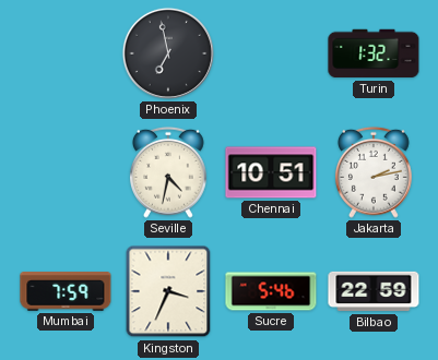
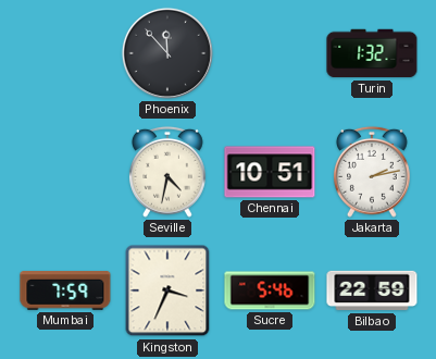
Phoenix: 6:58 -> 11:53
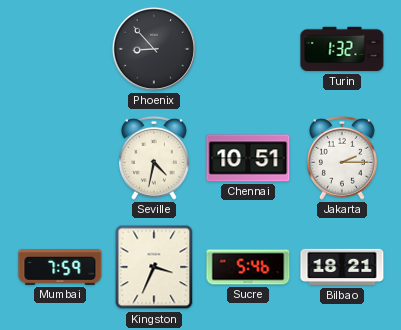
Phoenix: 11:53 -> 8:53
Jakarta: 2:13 -> 2:15
Bilbao: 22:59 -> 18:21
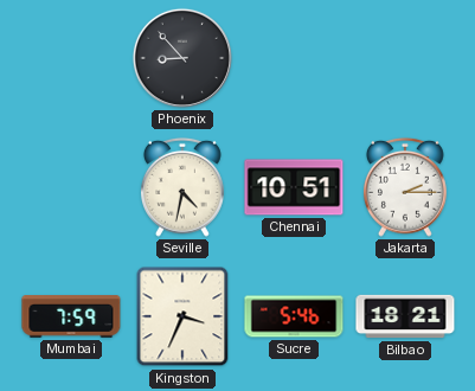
Turin: 1:32 -> none
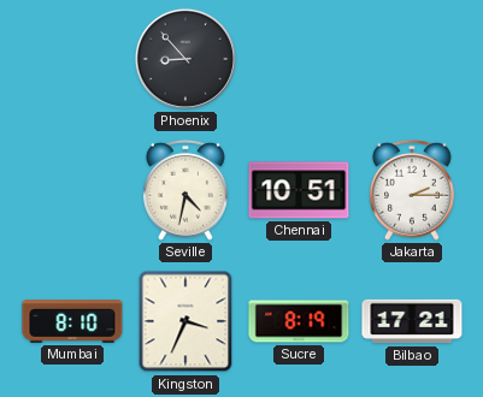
Mumbai: 7:59 -> 8:10
Sucre: 5:46 -> 8:19
Bilbao: 18:21 -> 17:21
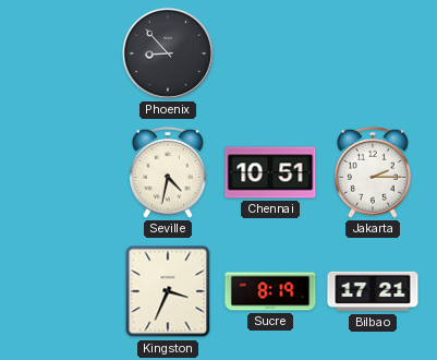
Mumbai: 8:10 -> none
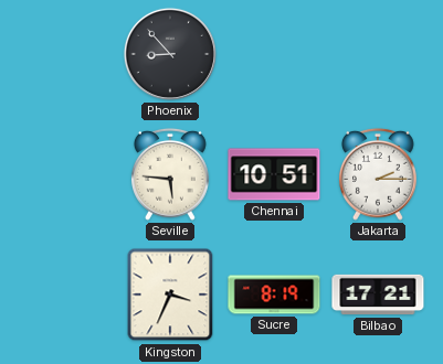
Seville: 4:32 -> 5:46
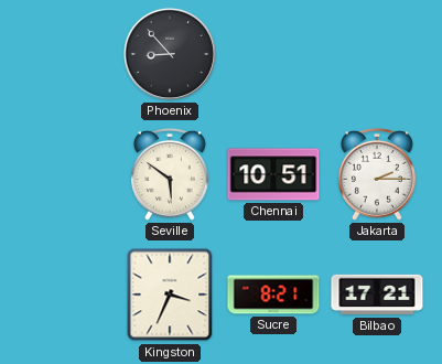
Seville: 5:46 -> 5:51
Sucre: 8:19 -> 8:21
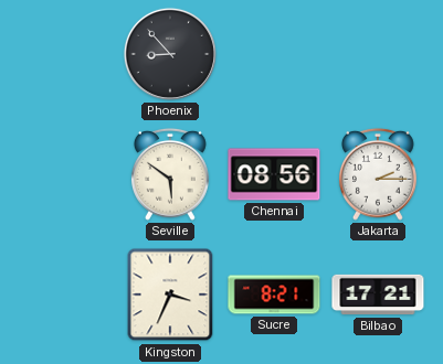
Chennai: 10:51 -> 08:56
